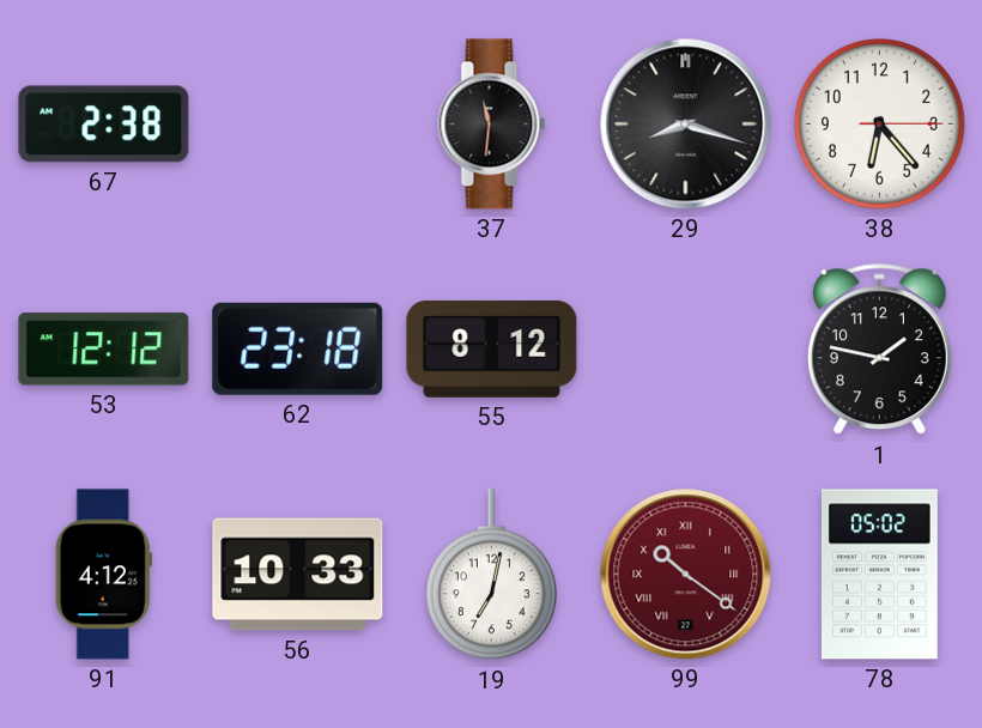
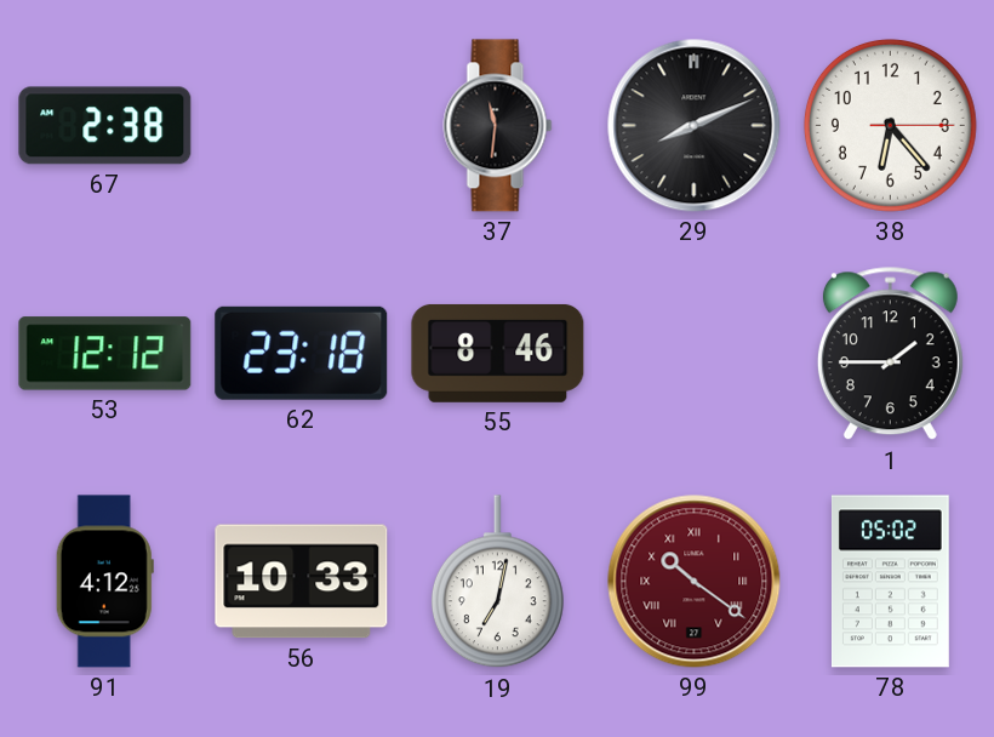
29: 8:18 -> 8:11
55: 8:12 -> 8:46
1: 1:47 -> 1:45
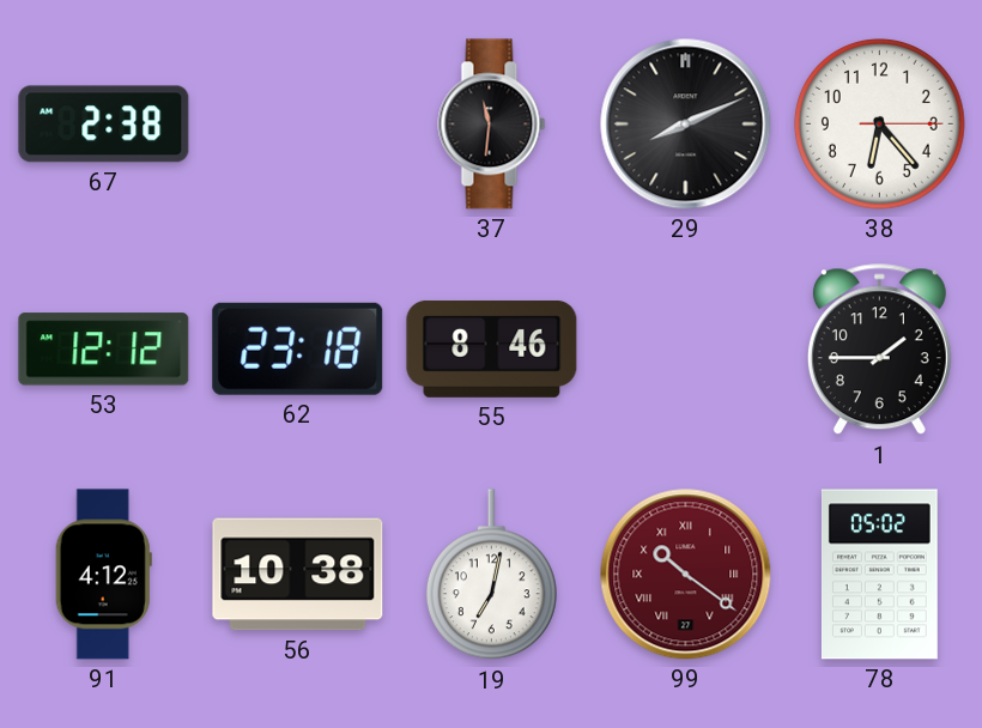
56: 10:33 -> 10:38
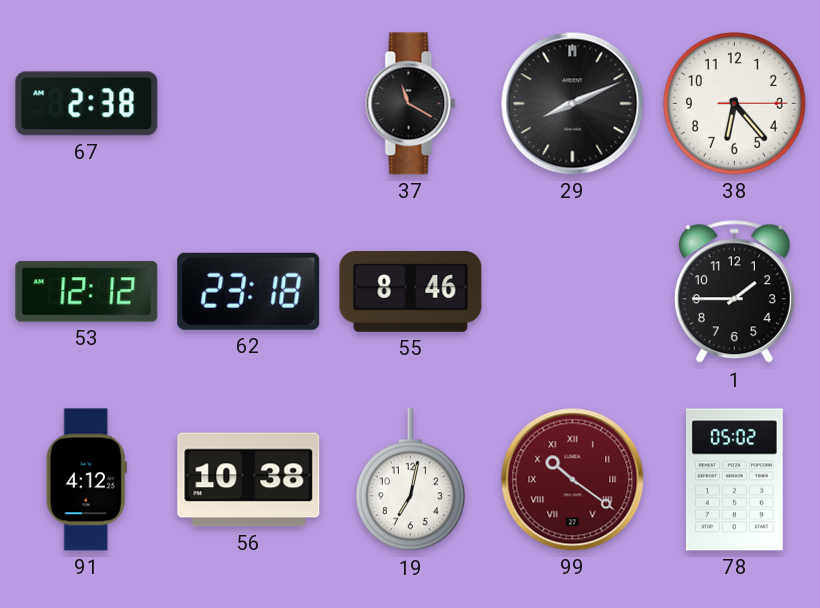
37: 11:31 -> 11:20
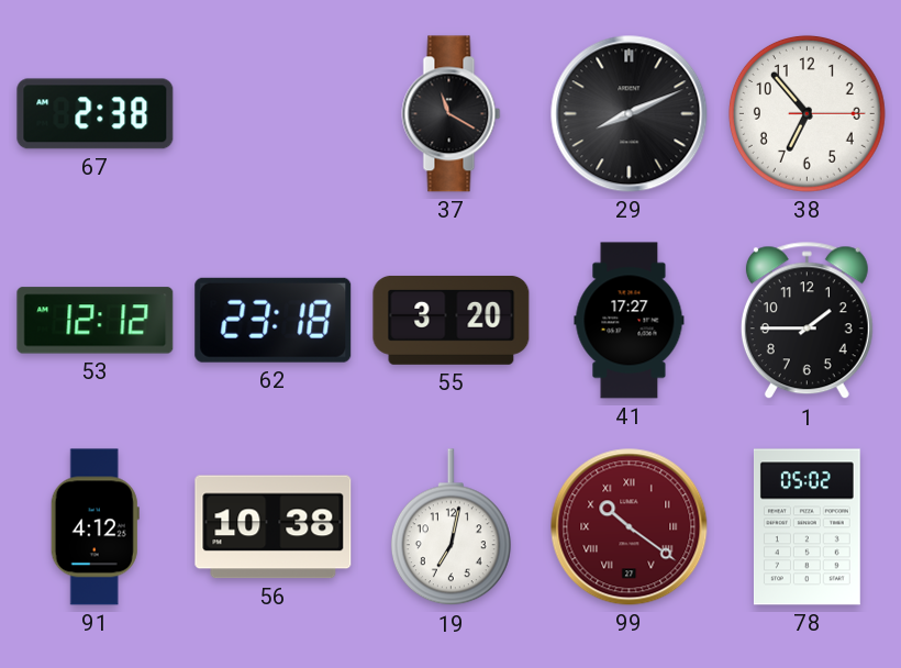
38: 6:23 -> 6:53
55: 8:46 -> 3:20
41: none -> 17:27
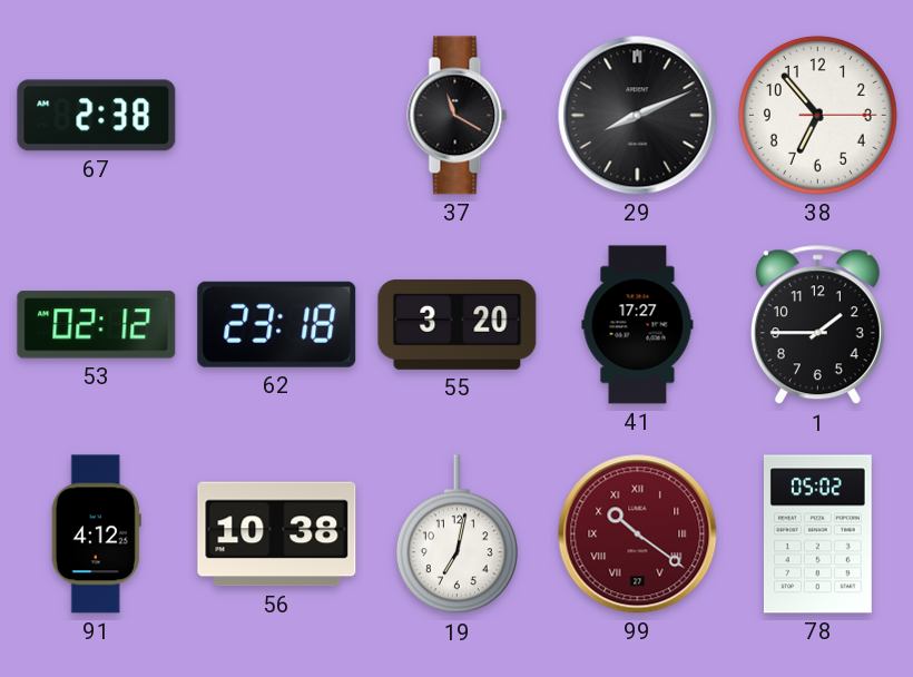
53: 12:12 -> 02:12
